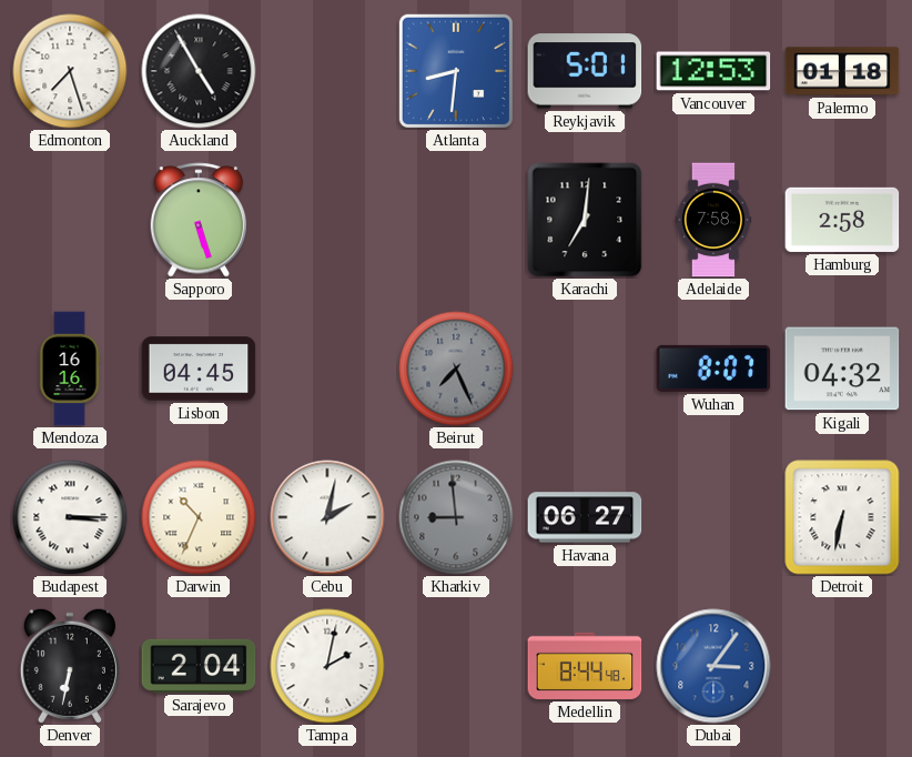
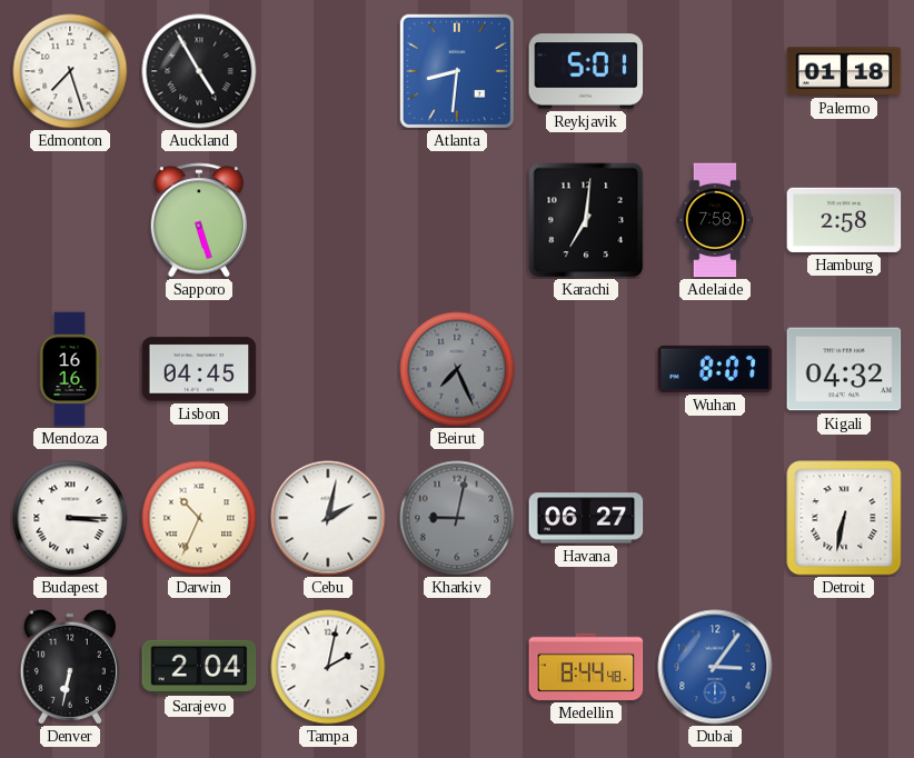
Vancouver: 12:53 -> none
Kharkiv: 8:59 -> 9:02
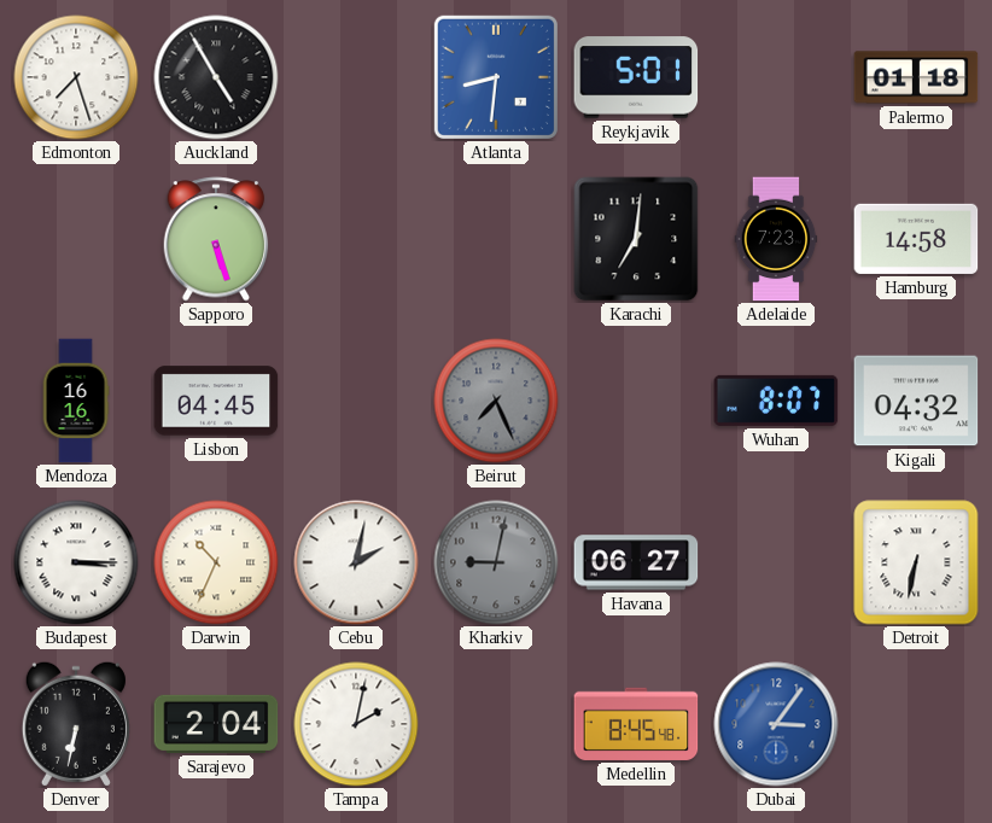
Adelaide: 7:58 -> 7:23
Hamburg: 2:58 -> 14:58
Medellin: 8:44 -> 8:45
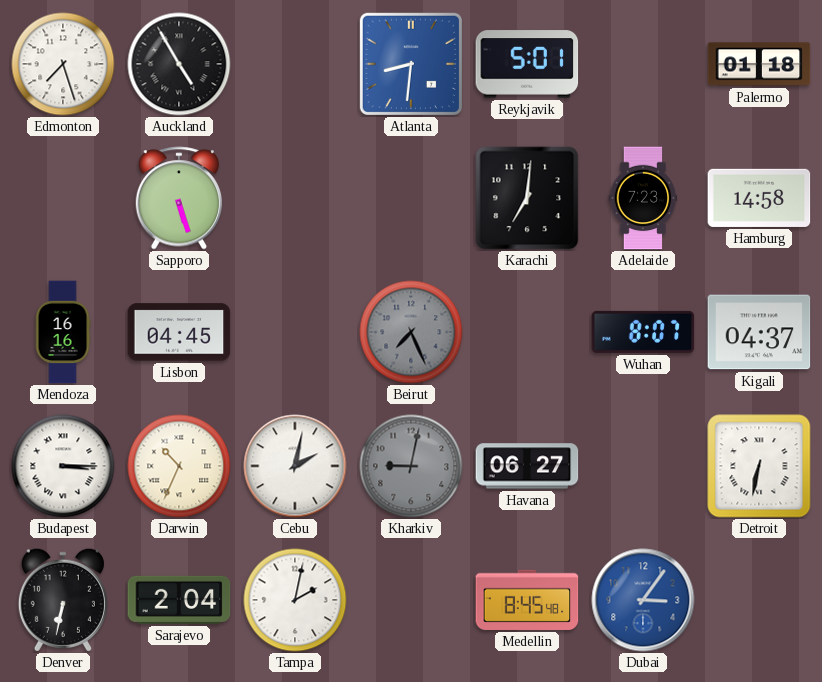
Kigali: 04:32 -> 04:37
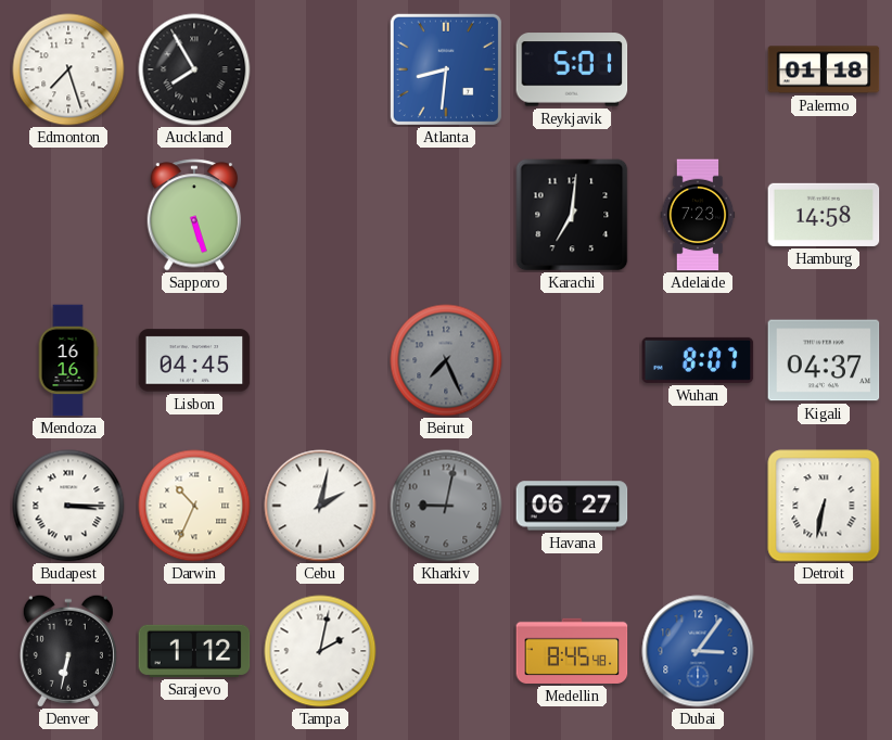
Auckland: 4:55 -> 7:55
Sarajevo: 2:04 -> 1:12
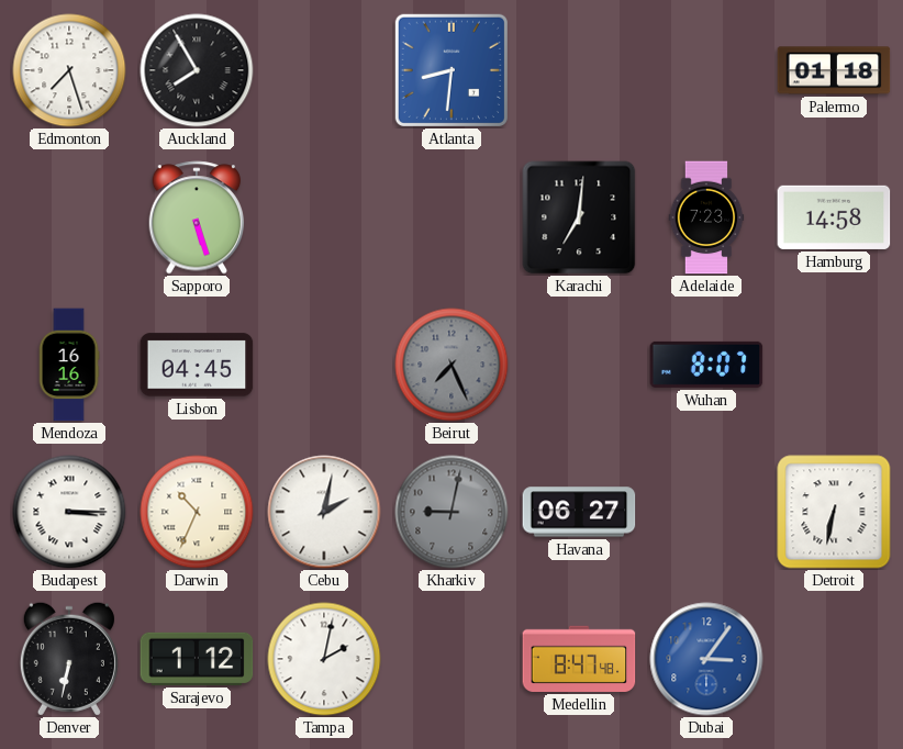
Reykjavik: 5:01 -> none
Kigali: 04:37 -> none
Medellin: 8:45 -> 8:47
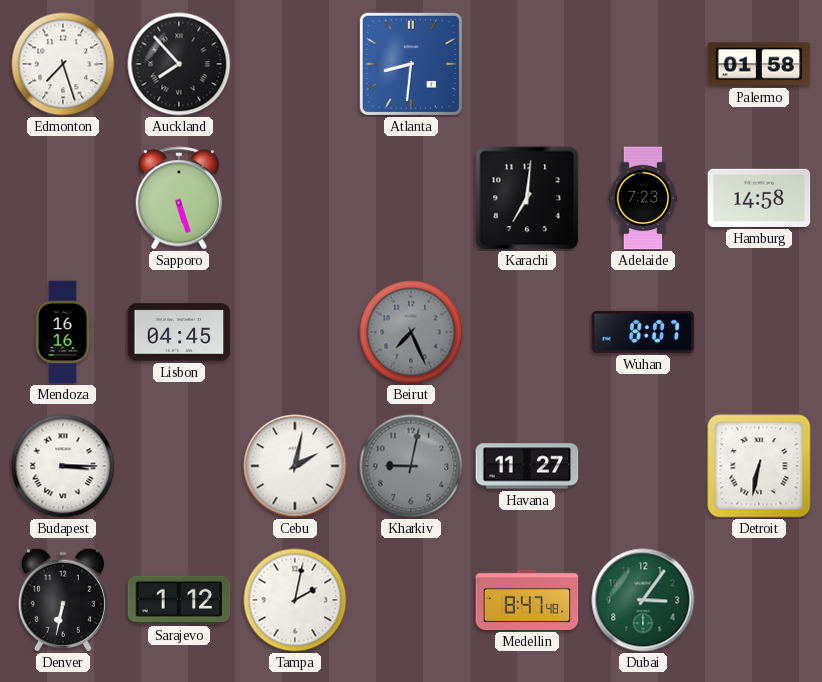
Auckland: 7:55 -> 7:53
Palermo: 01:18 -> 01:58
Darwin: 10:34 -> none
Havana: 06:27 -> 11:27
Dubai dial: blue -> green
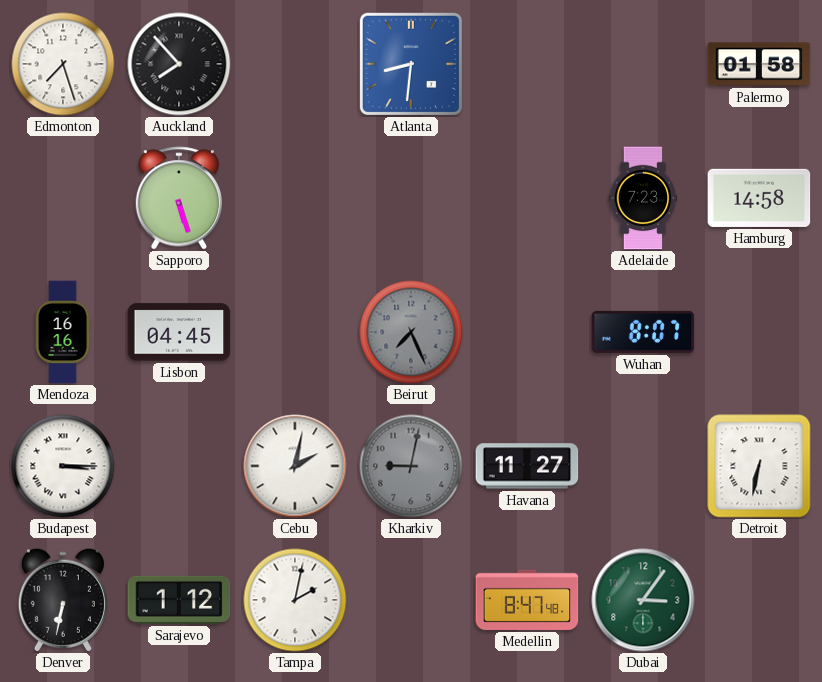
Karachi: 7:01 -> none
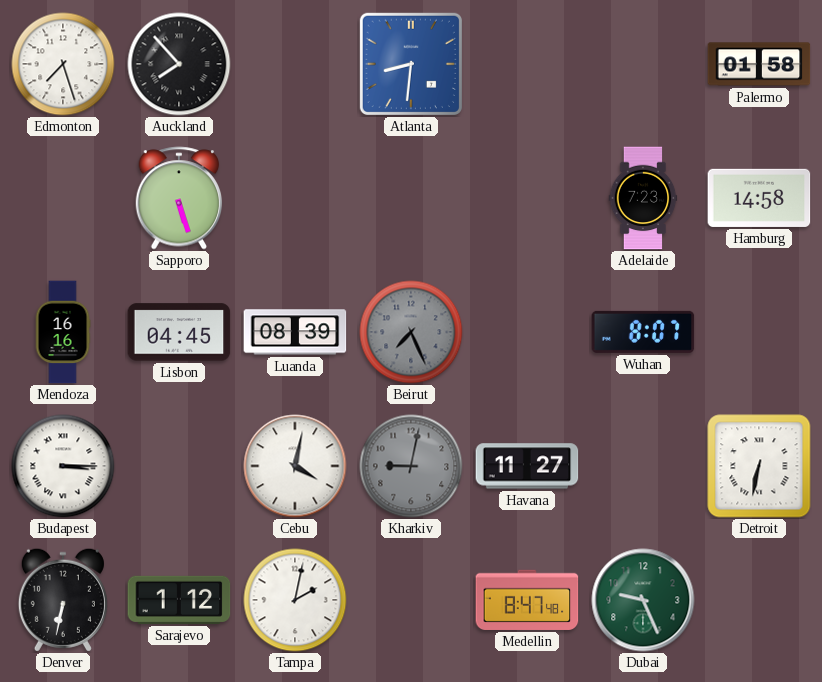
Luanda: none -> 08:39
Cebu: 2:02 -> 4:02
Dubai: 3:06 -> 9:26
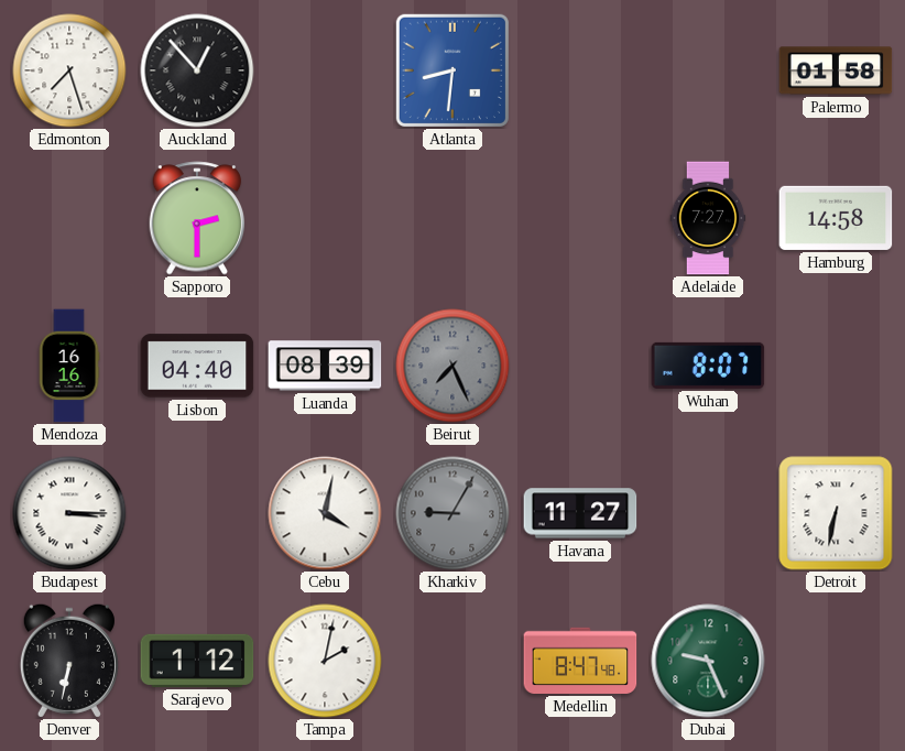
Auckland: 7:53 -> 12:53
Sapporo: 5:27 -> 2:30
Adelaide: 7:23 -> 7:27
Lisbon: 04:45 -> 04:40
Kharkiv: 9:02 -> 9:05
